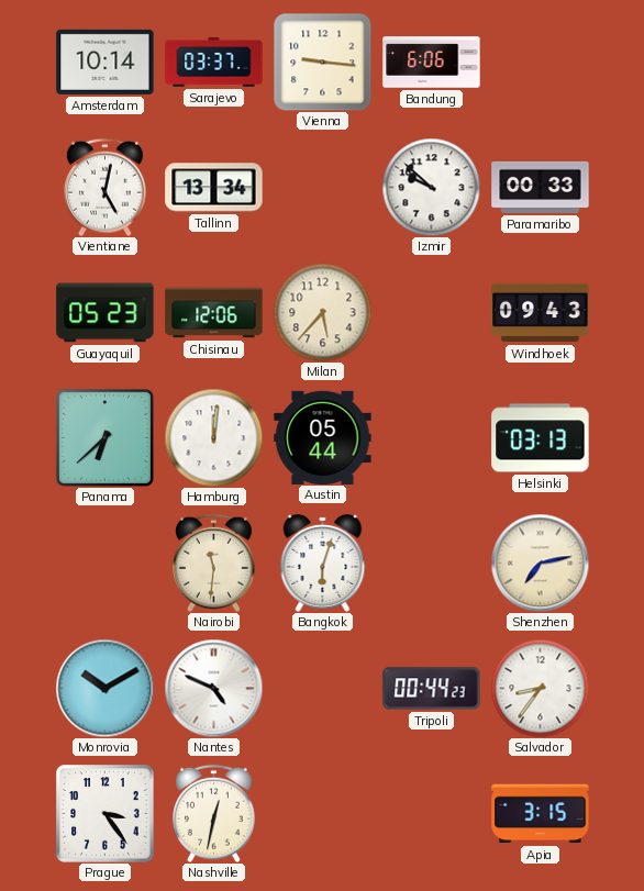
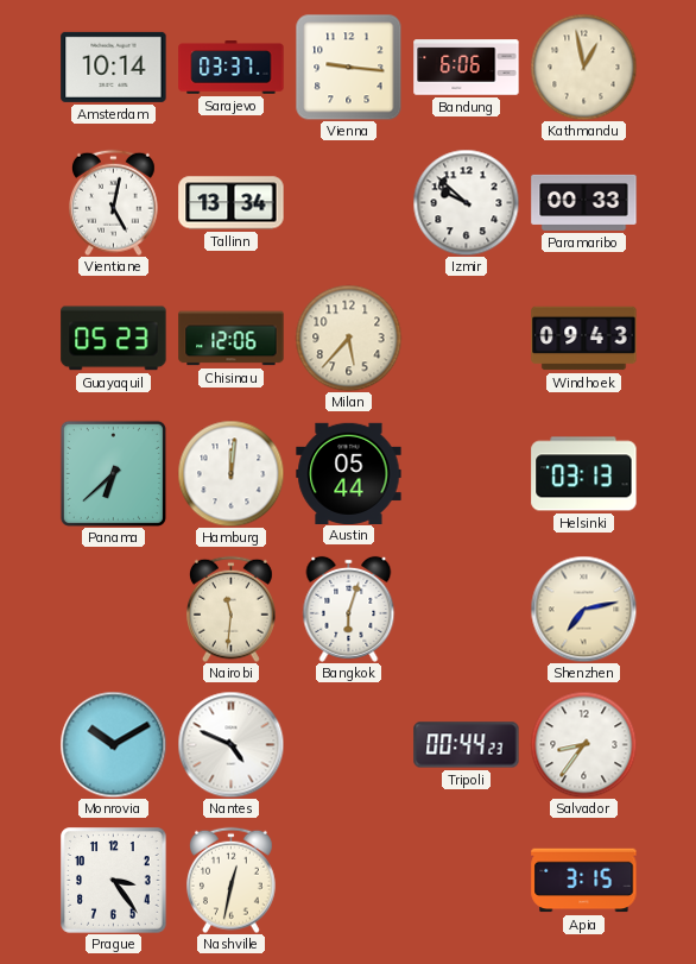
Kathmandu: none -> 12:58
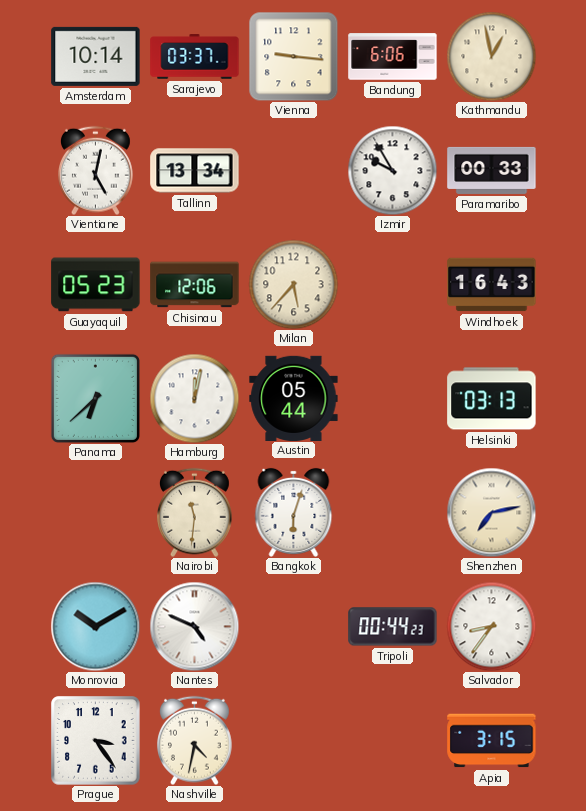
Izmir: 9:52 -> 9:55
Windhoek: 09:43 -> 16:43
Hamburg: 12:01 -> 12:02
Nashville: 12:32 -> 4:32
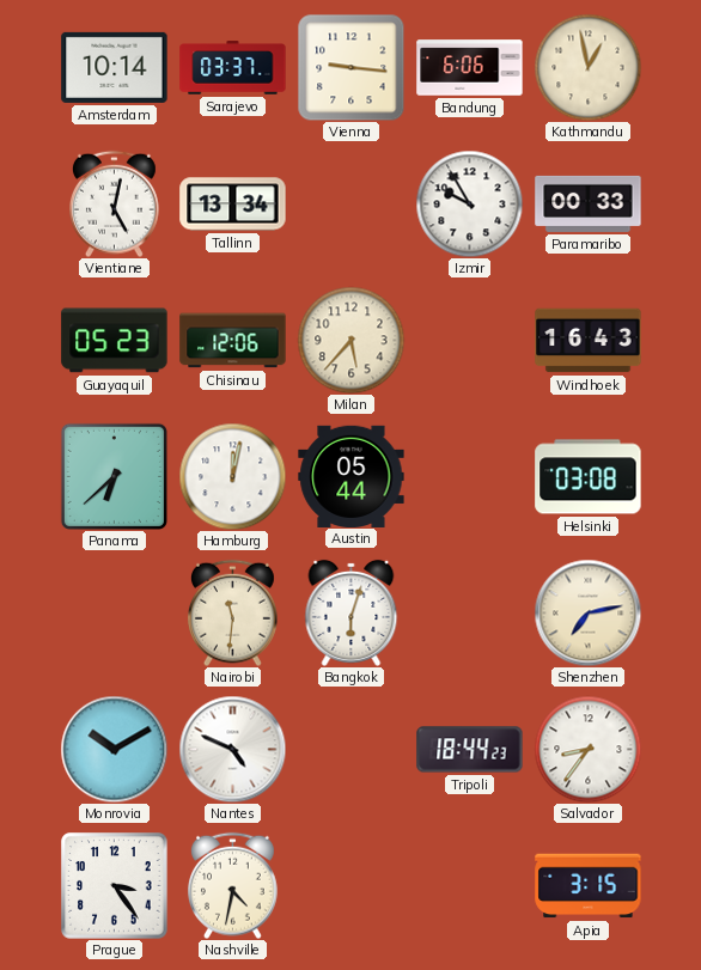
Helsinki: 03:13 -> 03:08
Tripoli: 00:44 -> 18:44
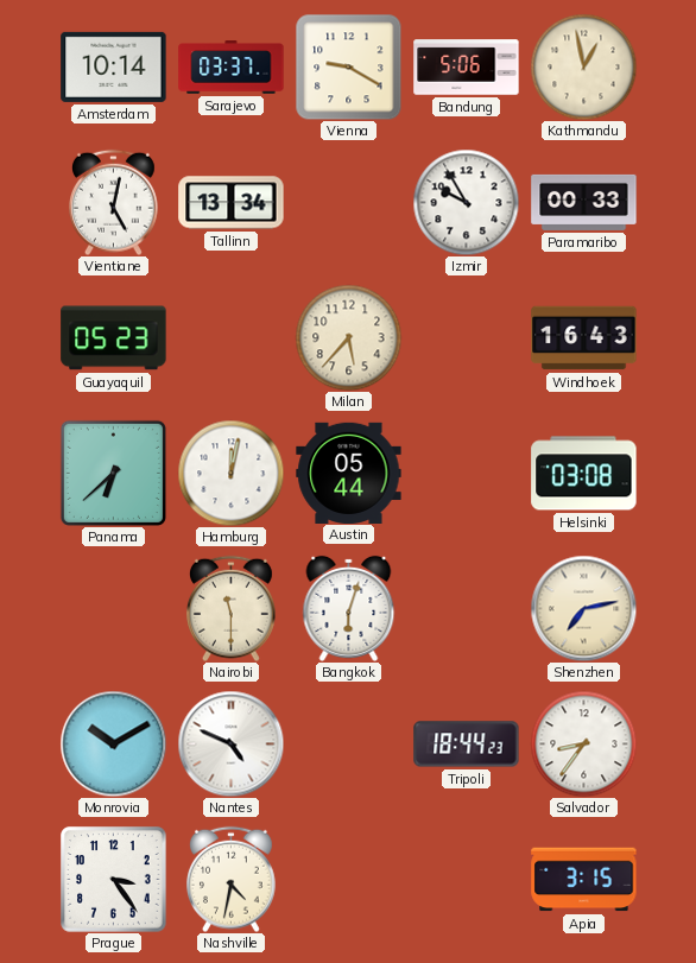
Vienna: 9:16 -> 9:20
Bandung: 6:06 -> 5:06
Chisinau: 12:06 -> none
Nairobi: 11:31 -> 11:30
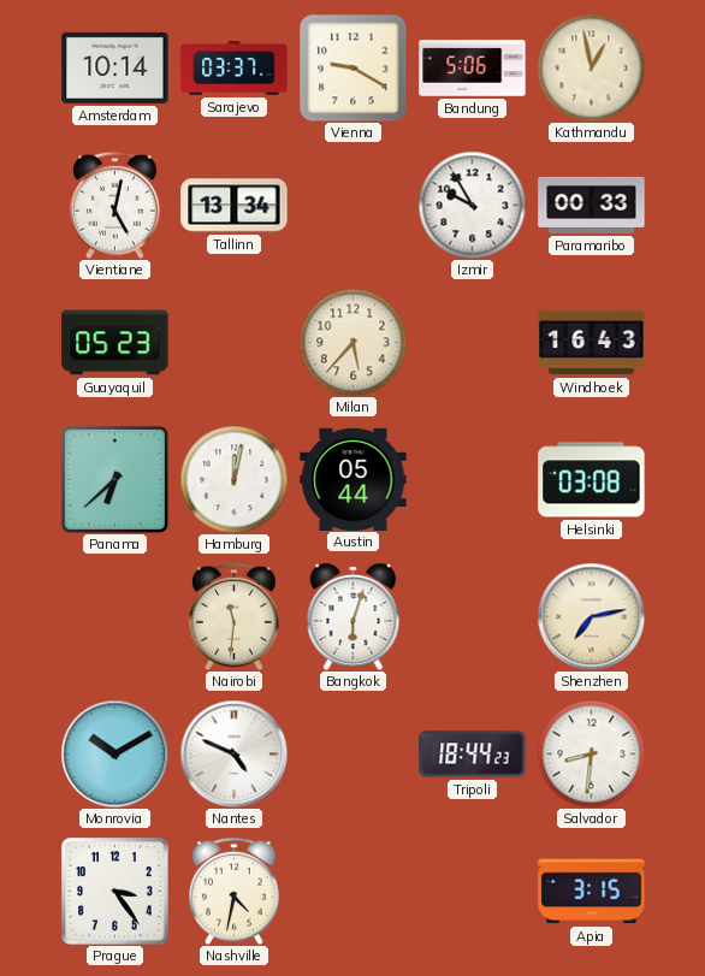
Nairobi: 11:30 -> 11:31
Salvador: 8:36 -> 8:31
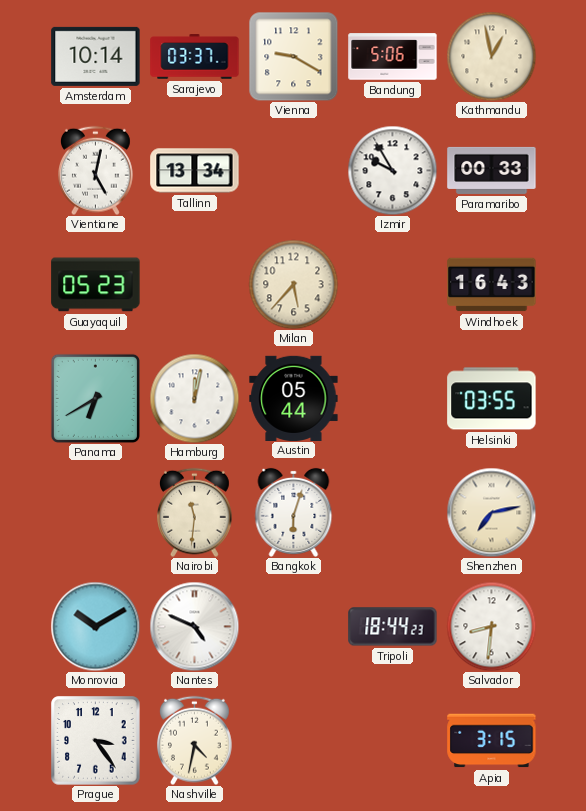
Panama: 6:38 -> 6:40
Helsinki: 03:08 -> 03:55
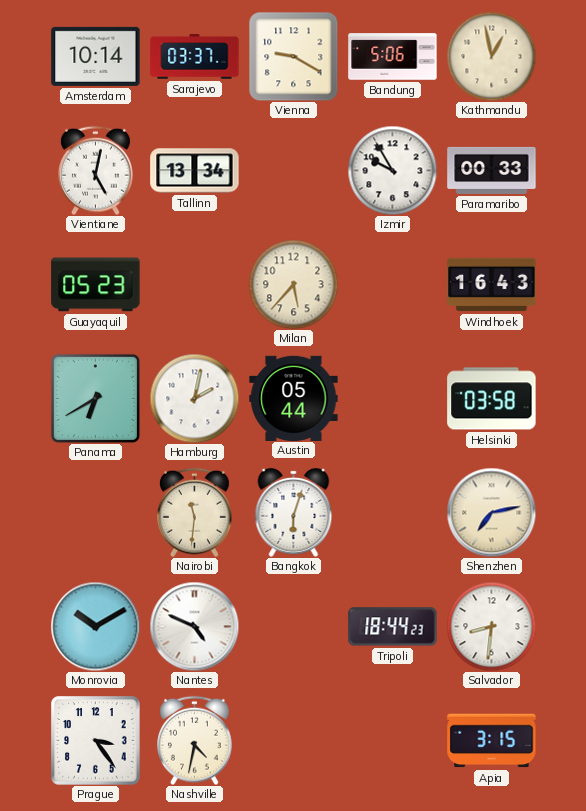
Hamburg: 12:02 -> 2:02
Helsinki: 03:55 -> 03:58
